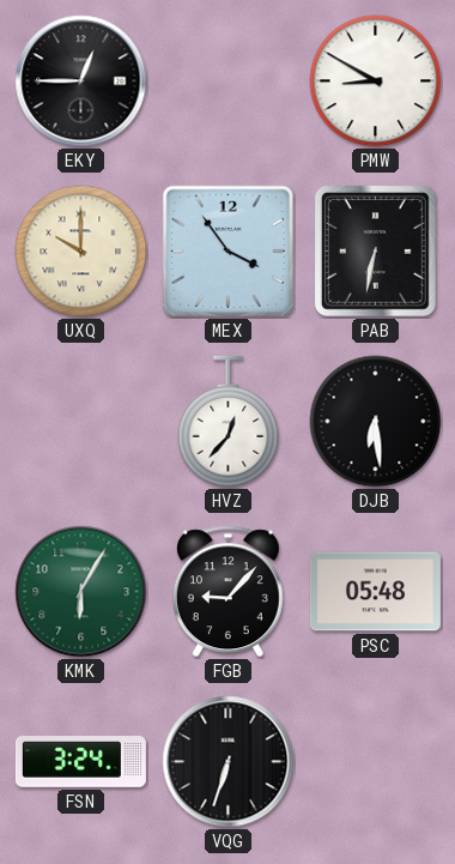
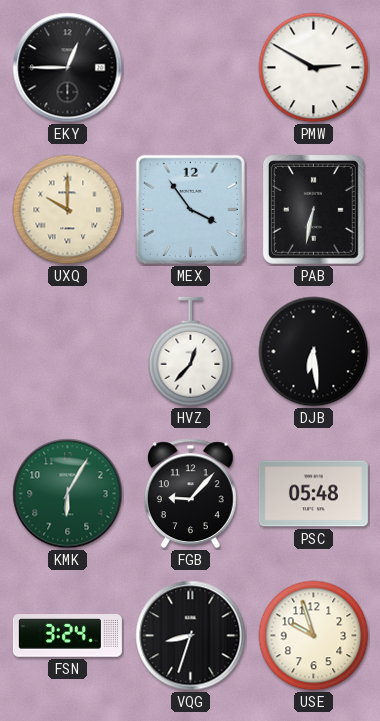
PMW: 8:50 -> 2:50
VQG: 6:33 -> 8:33
USE: none -> 9:57
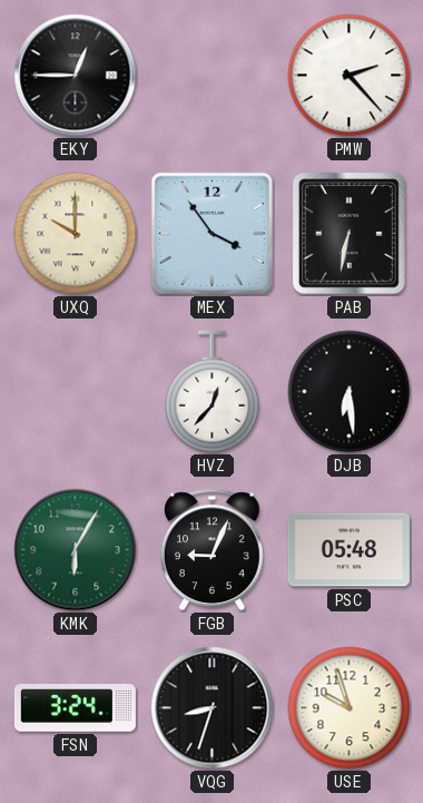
PMW: 2:50 -> 2:23
FGB: 9:07 -> 9:04
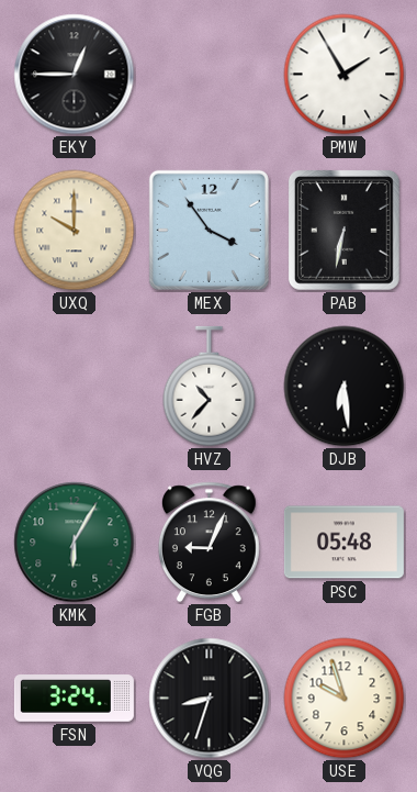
PMW: 2:23 -> 1:55
HVZ: 12:37 -> 10:37
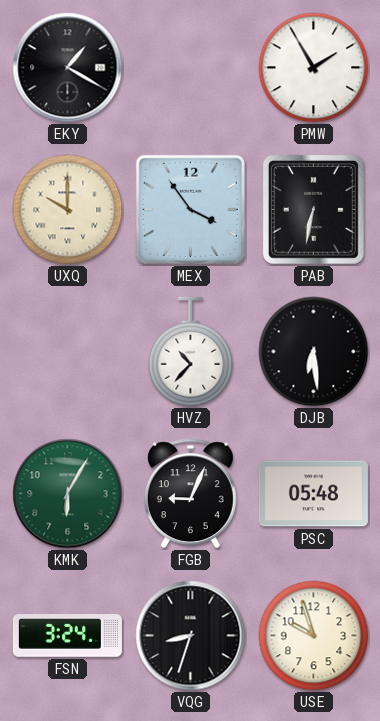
EKY: 12:45 -> 1:20
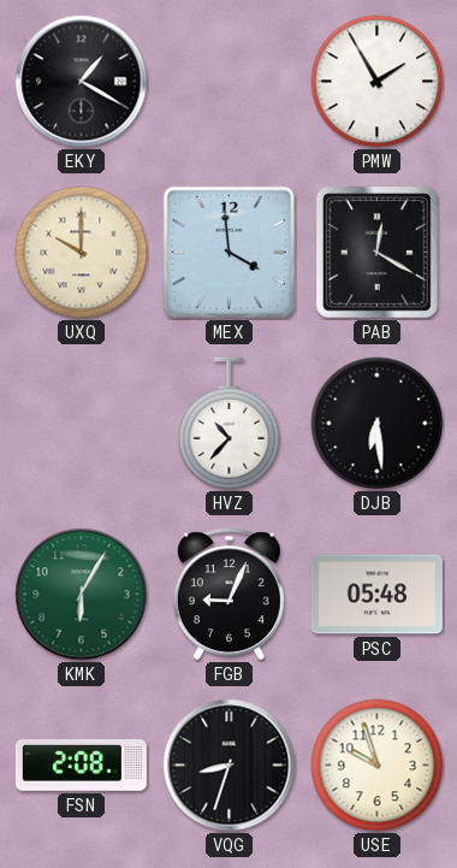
MEX: 3:54 -> 3:59
PAB: 6:32 -> 12:20
FSN: 3:24 -> 2:08
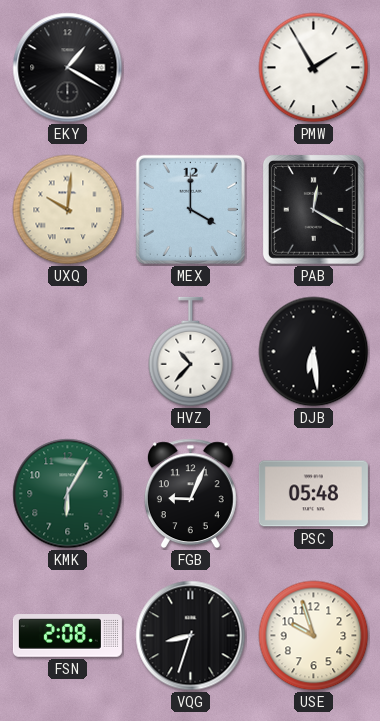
UXQ: 10:00 -> 10:01
MEX: 3:59 -> 4:00
